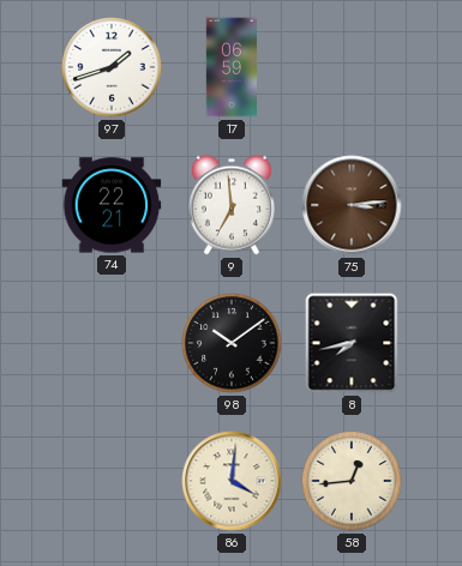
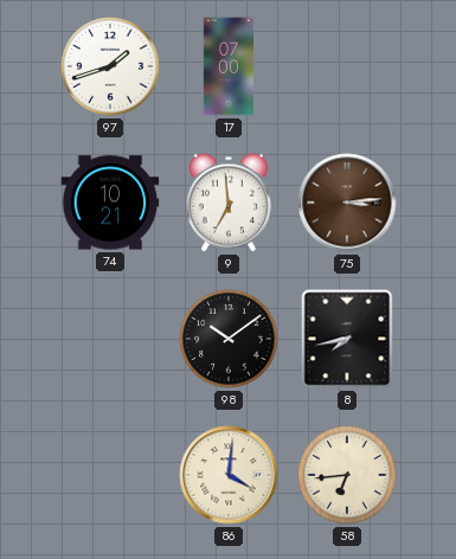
17: 06:59 -> 07:00
74: 22:21 -> 10:21
58: 12:44 -> 6:44
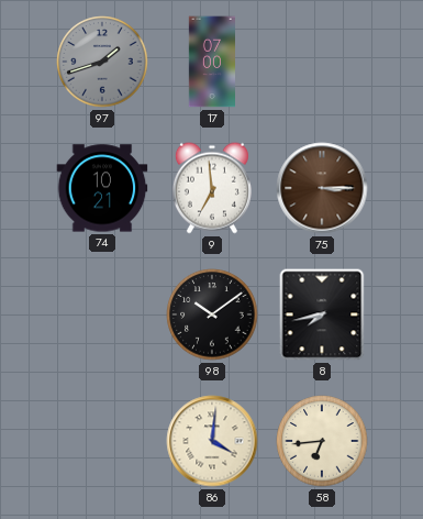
97 dial: white -> grey
75: 3:14 -> 3:15
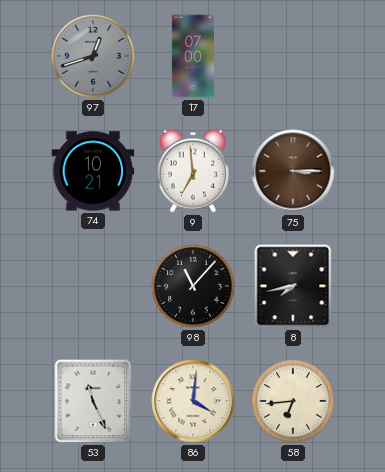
97: 1:42 -> 12:42
98: 10:09 -> 11:07
53: none -> 11:26
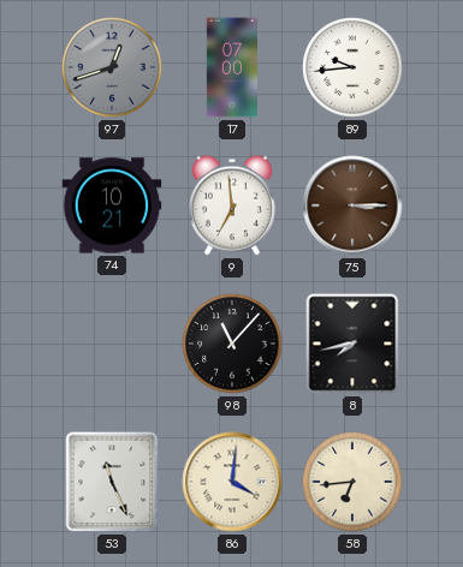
89: none -> 9:44
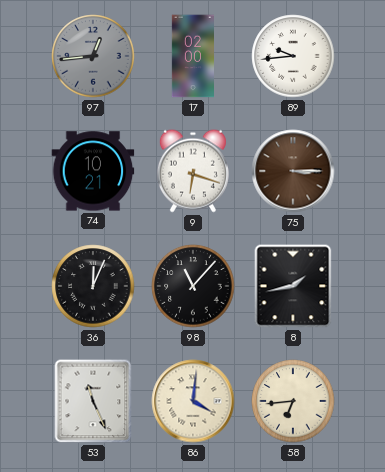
97: 12:42 -> 12:44
17: 07:00 -> 02:00
9: 6:59 -> 6:18
36: none -> 12:04
8: 7:43 -> 1:43
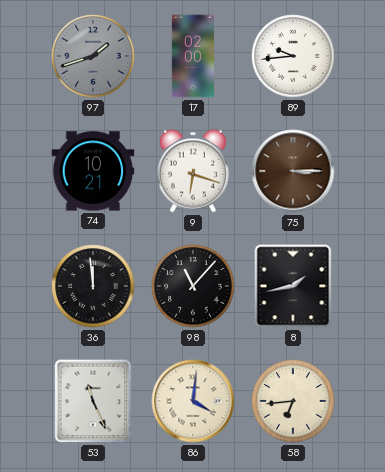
97: 12:44 -> 1:42
36: 12:04 -> 11:59
